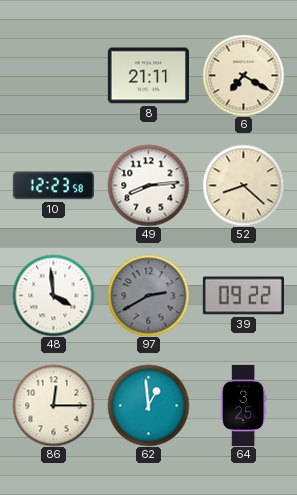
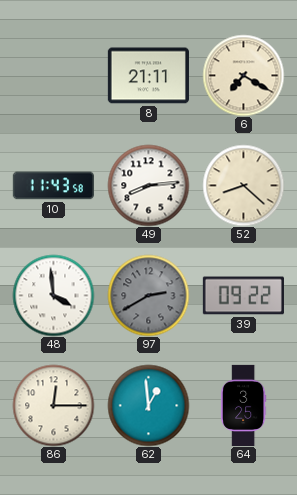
10: 12:23 -> 11:43
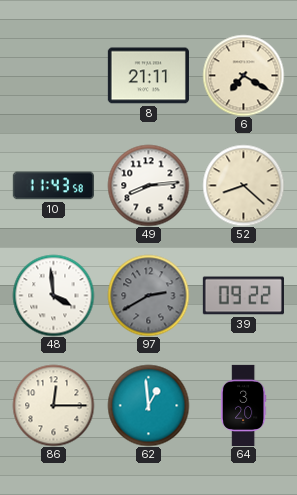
64: 3:25 -> 3:20
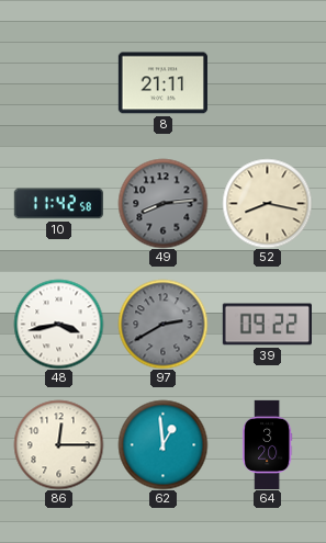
6: 7:20 -> none
10: 11:43 -> 11:42
49 dial: white -> grey
52: 8:22 -> 8:17
48: 3:59 -> 3:43
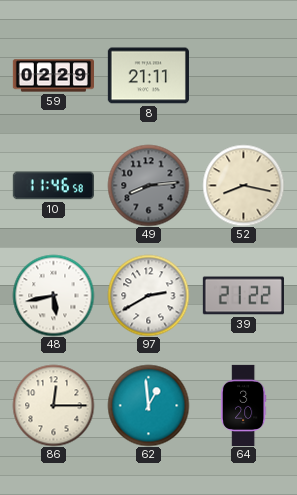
59: none -> 02:29
10: 11:42 -> 11:46
48: 3:43 -> 5:43
97 dial: grey -> white
39: 09:22 -> 21:22
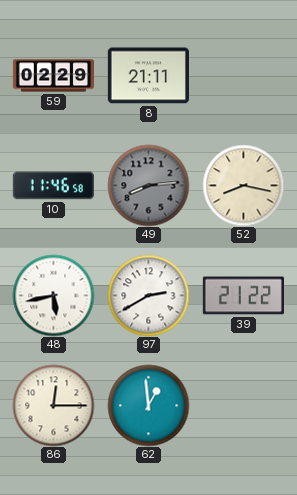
64: 3:20 -> none
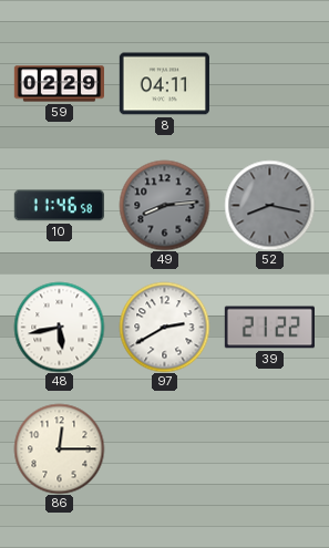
8: 21:11 -> 04:11
52 dial: cream -> grey
62: 12:59 -> none
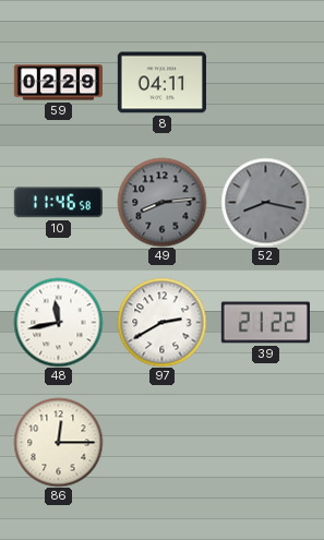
48: 5:43 -> 11:43
